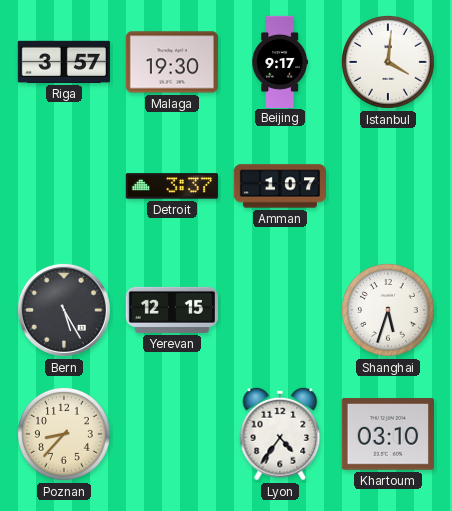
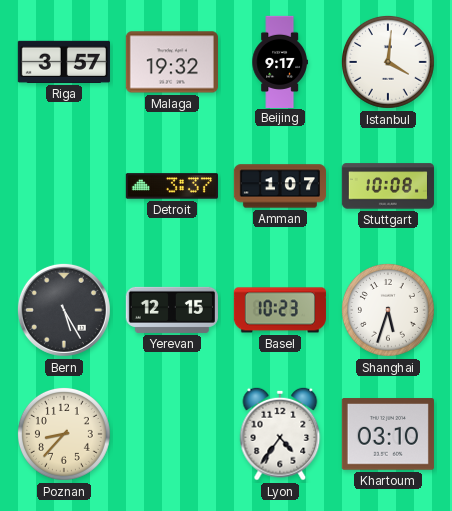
Malaga: 19:30 -> 19:32
Stuttgart: none -> 10:08
Basel: none -> 10:23
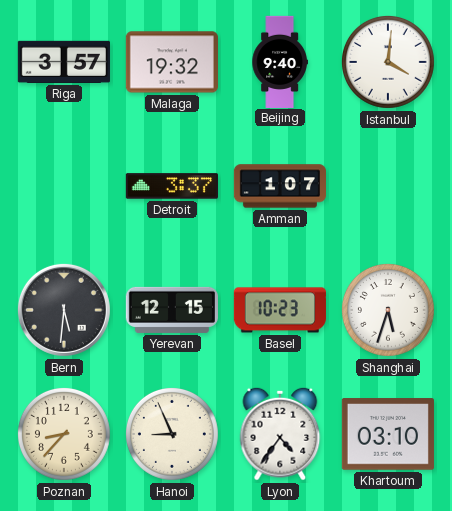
Beijing: 9:17 -> 9:40
Stuttgart: 10:08 -> none
Bern: 5:25 -> 5:31
Hanoi: none -> 8:56
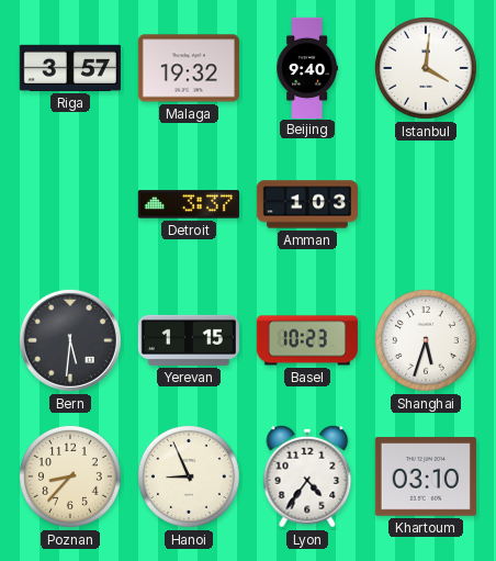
Amman: 1:07 -> 1:03
Yerevan: 12:15 -> 1:15
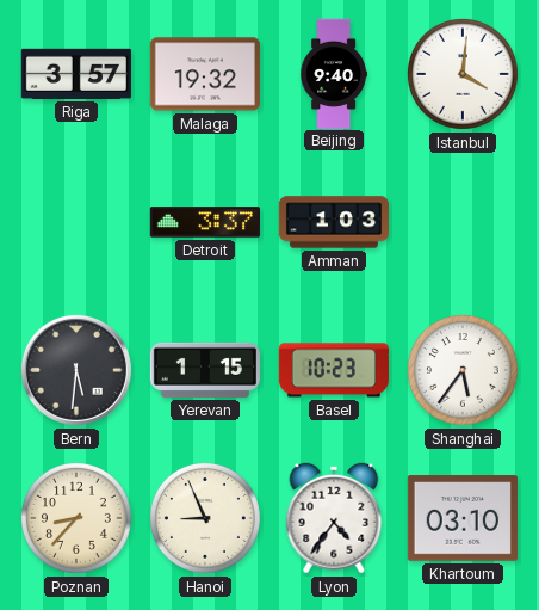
Shanghai: 5:33 -> 5:36
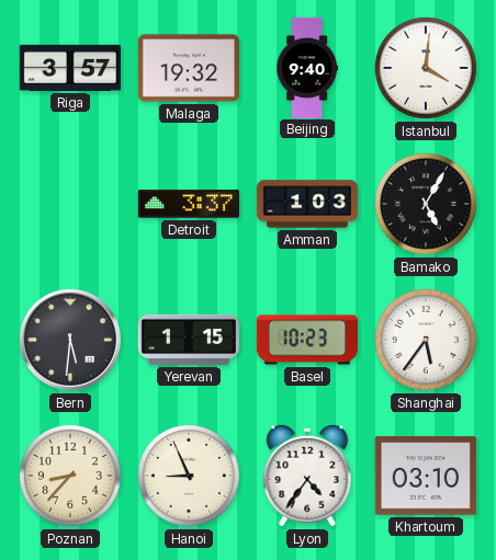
Bamako: none -> 5:05
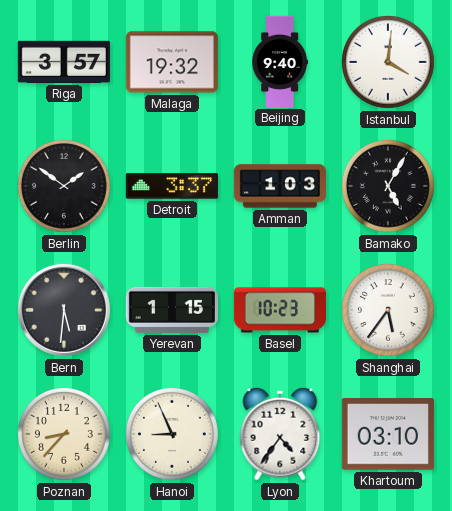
Berlin: none -> 1:51
